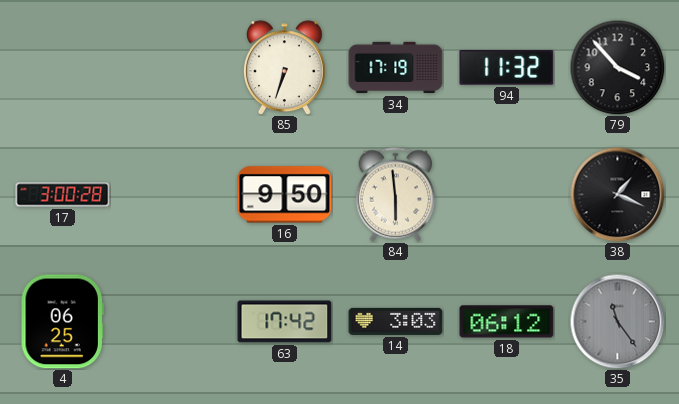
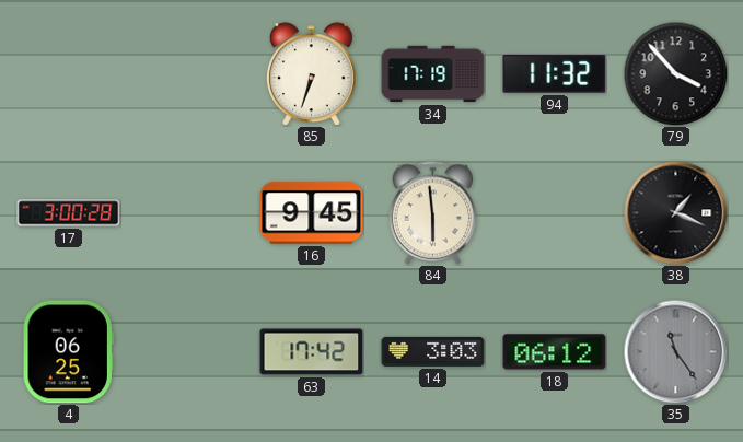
16: 9:50 -> 9:45
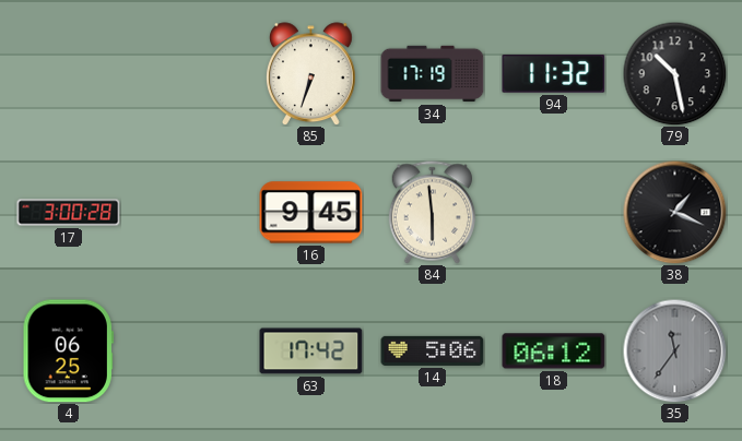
79: 3:53 -> 10:28
14: 3:03 -> 5:06
35: 11:24 -> 11:36
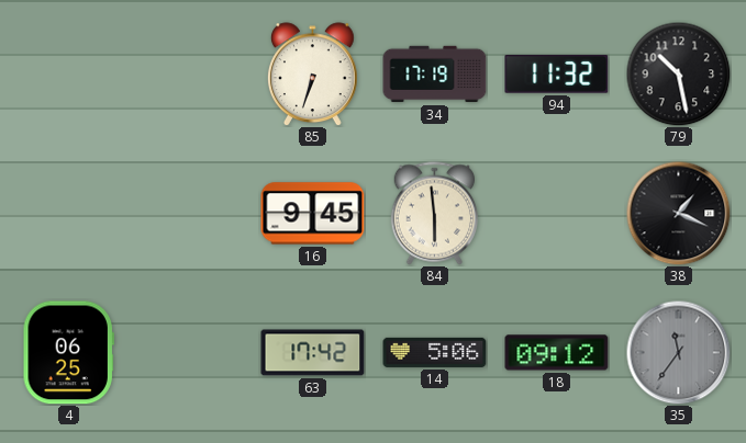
17: 3:00 -> none
18: 06:12 -> 09:12
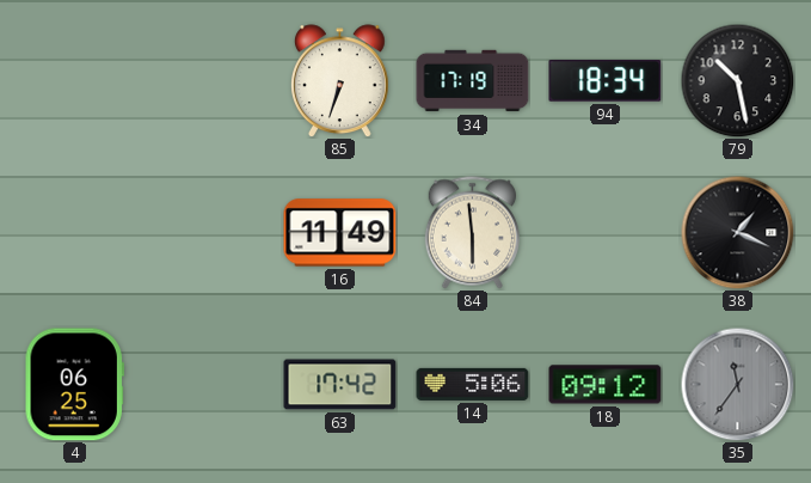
94: 11:32 -> 18:34
16: 9:45 -> 11:49
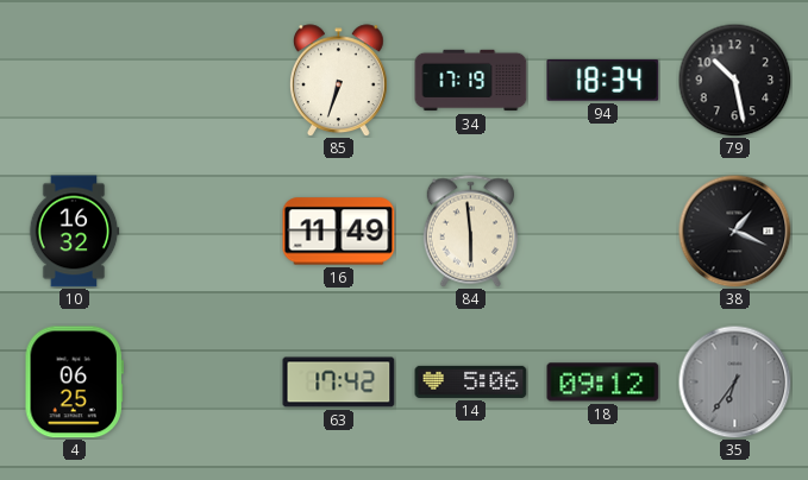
10: none -> 16:32
35: 11:36 -> 6:36
